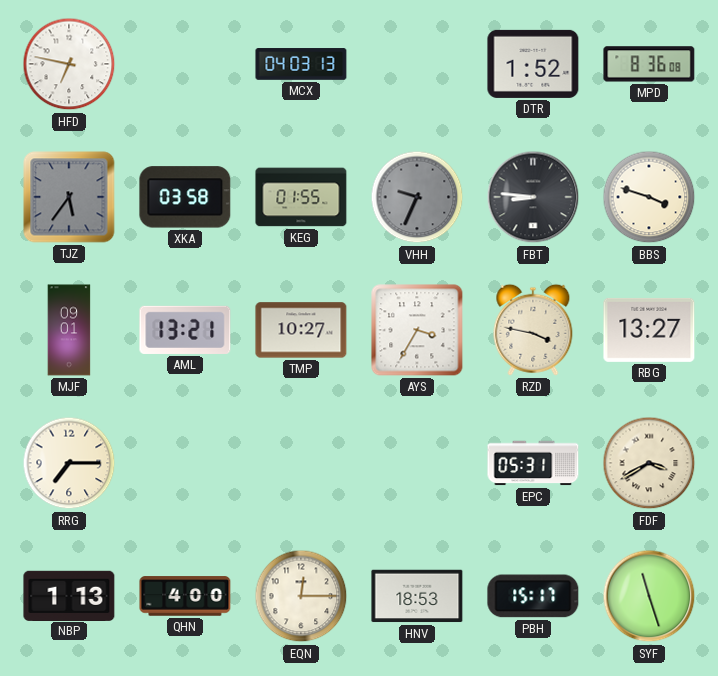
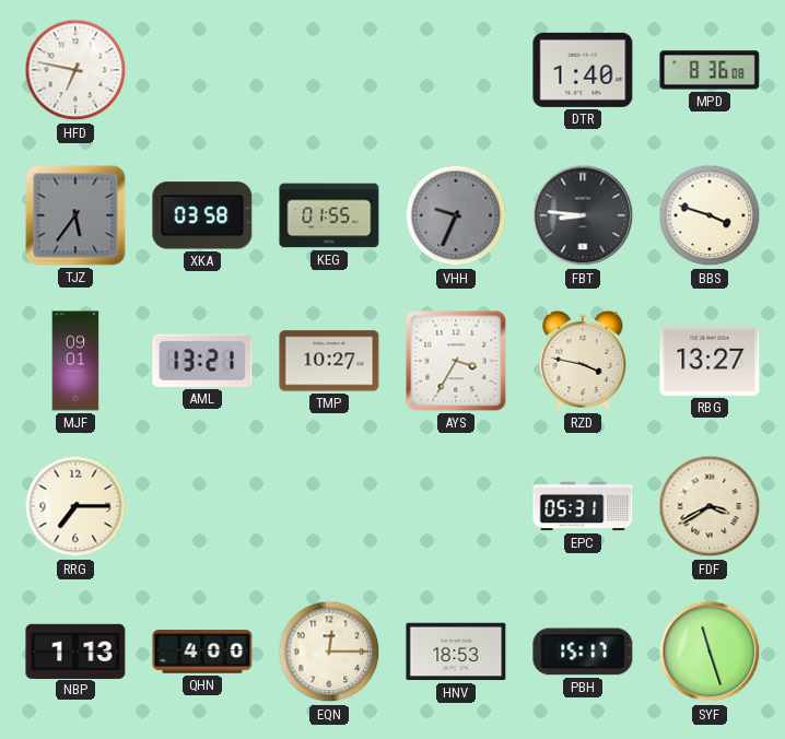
MCX: 04:03 -> none
DTR: 1:52 -> 1:40
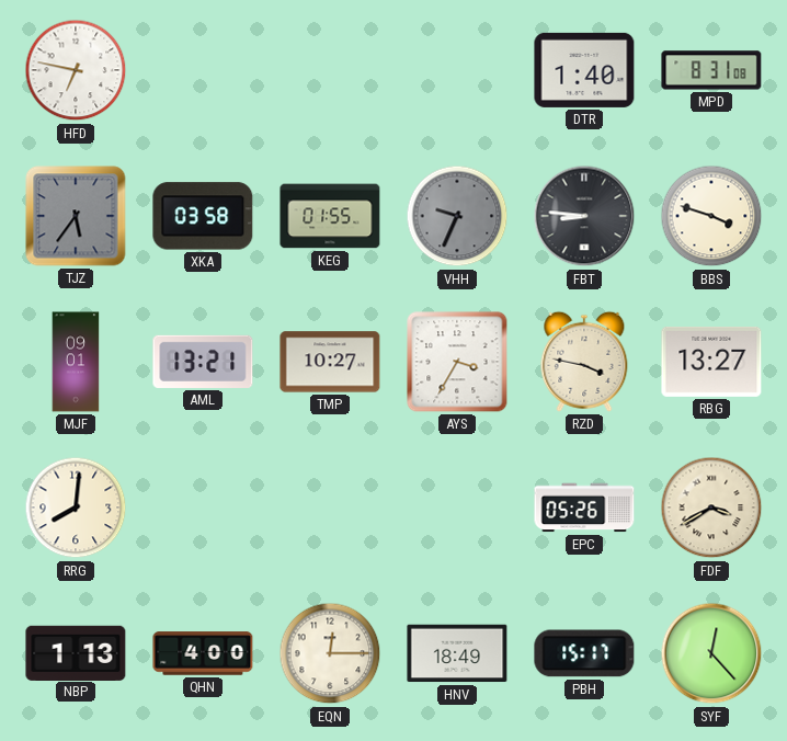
MPD: 8:36 -> 8:31
RRG: 7:15 -> 8:01
EPC: 05:31 -> 05:26
HNV: 18:53 -> 18:49
SYF: 11:27 -> 12:23
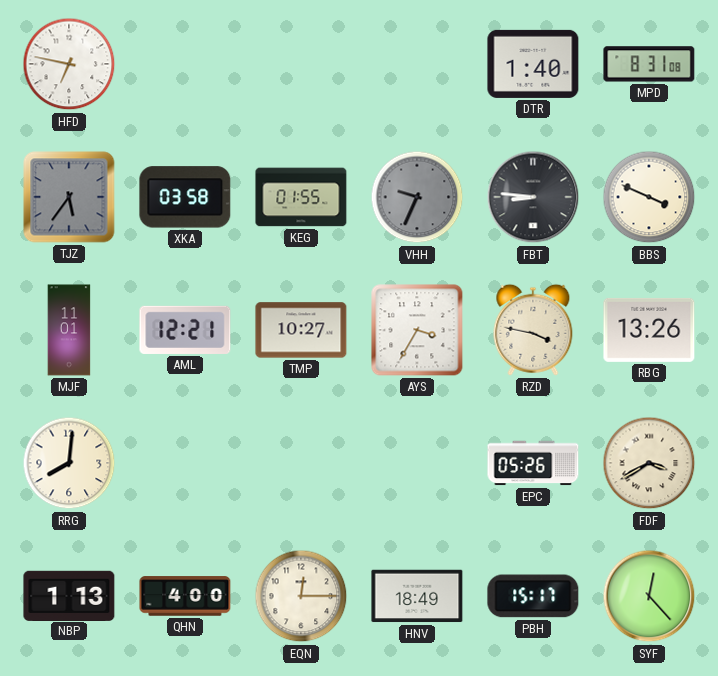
BBS: 3:48 -> 3:49
MJF: 09:01 -> 11:01
AML: 13:21 -> 12:21
RBG: 13:27 -> 13:26
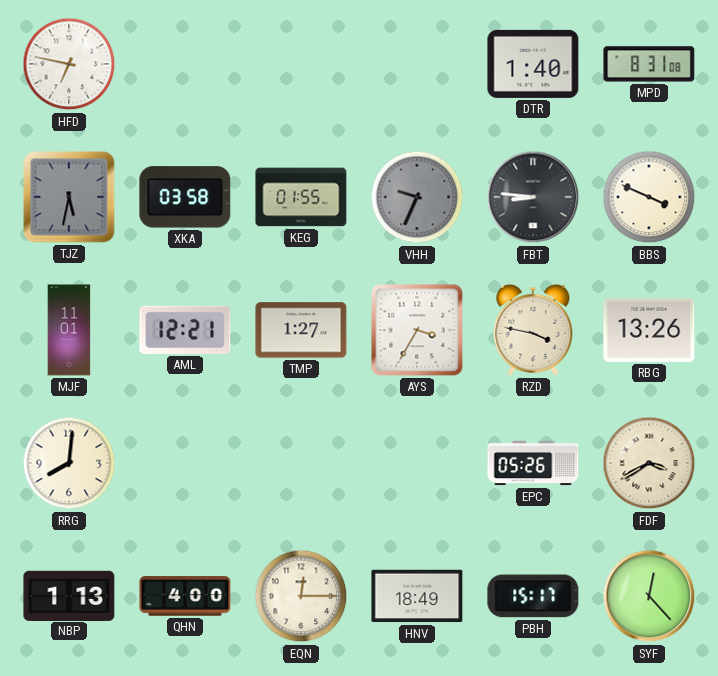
TJZ: 5:36 -> 5:32
TMP: 10:27 -> 1:27
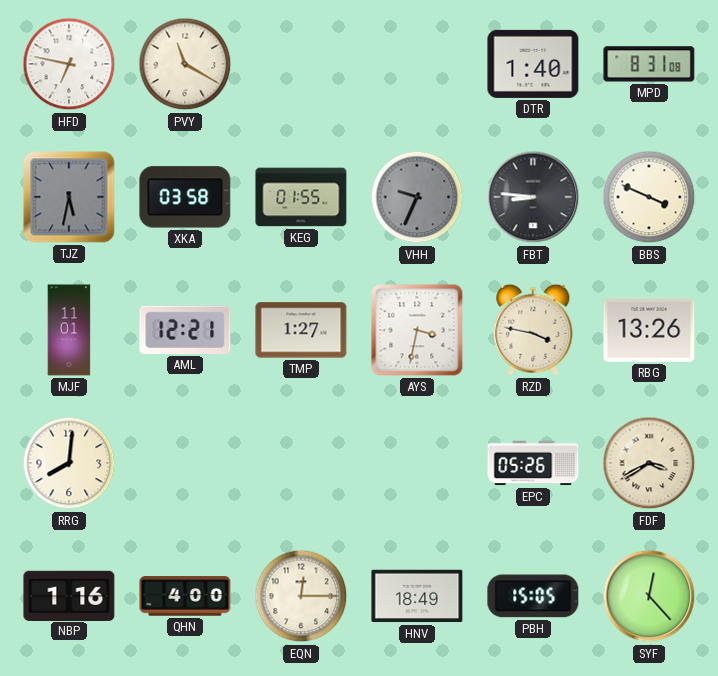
PVY: none -> 11:20
AYS: 3:35 -> 3:32
NBP: 1:13 -> 1:16
PBH: 15:17 -> 15:05
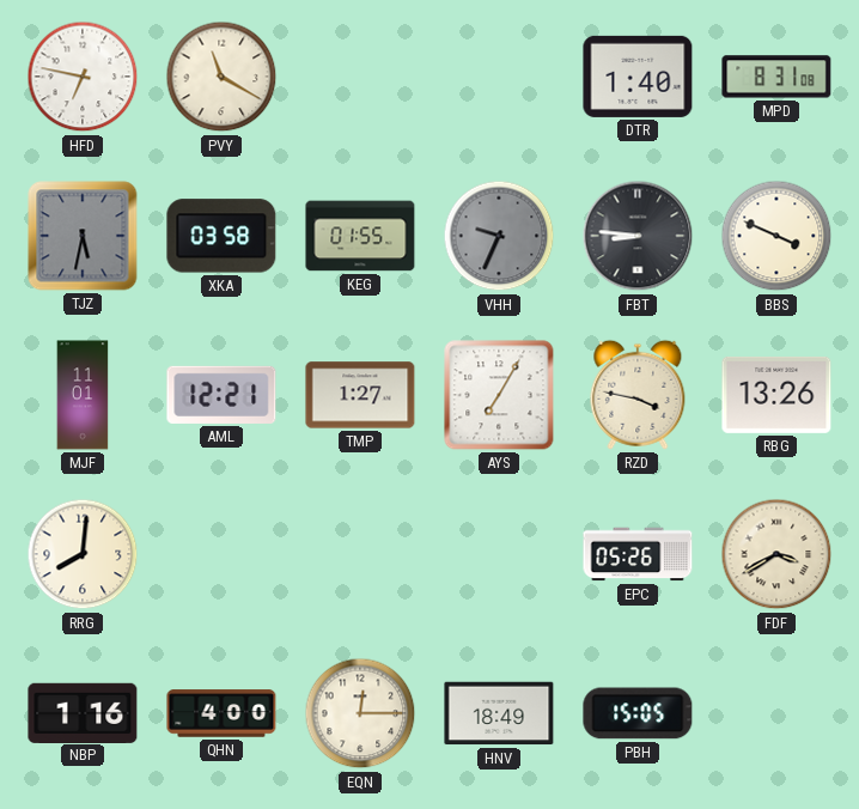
AYS: 3:32 -> 7:05
SYF: 12:23 -> none
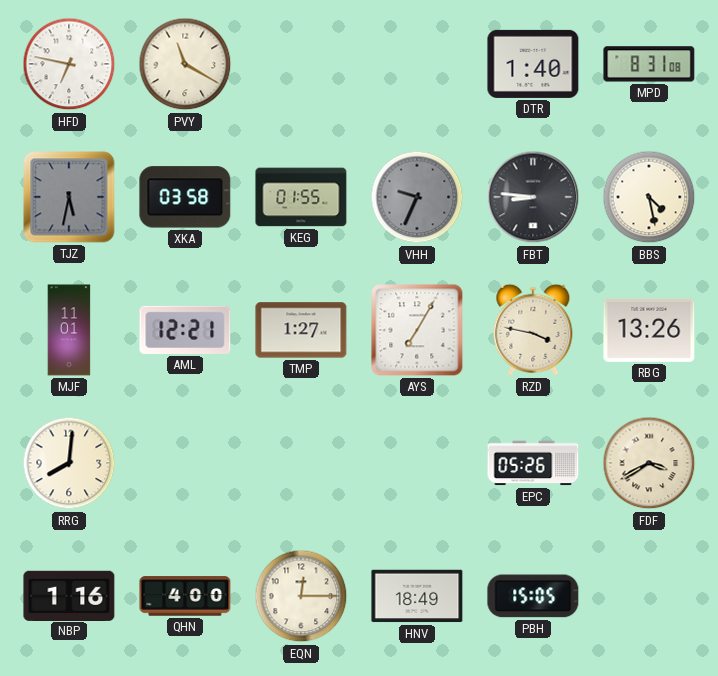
BBS: 3:49 -> 4:28
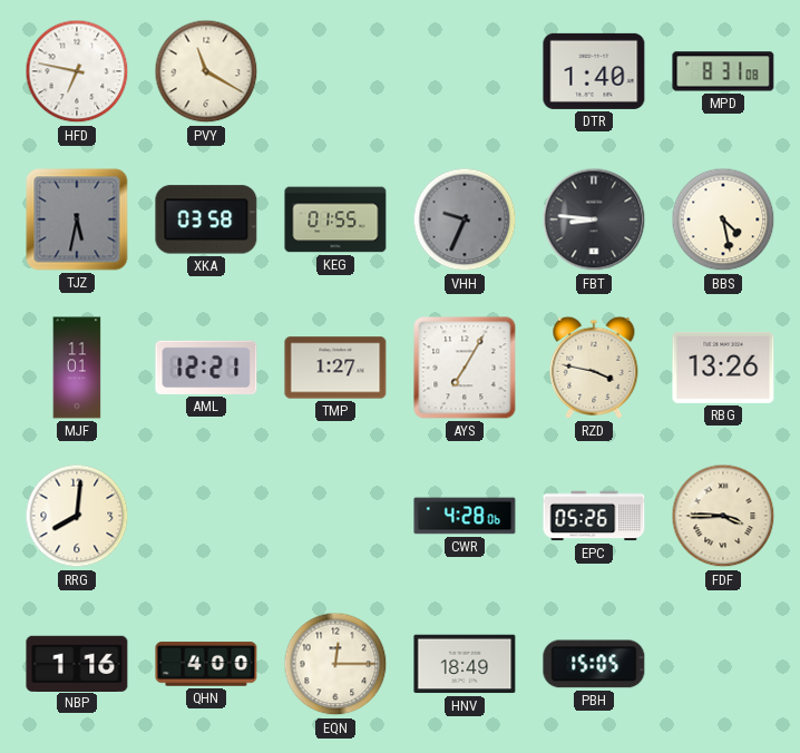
CWR: none -> 4:28
FDF: 3:40 -> 3:45
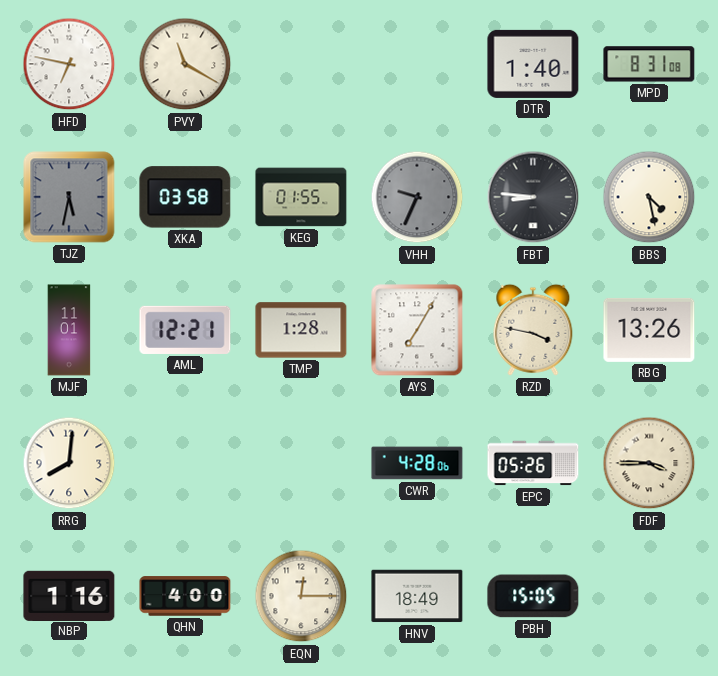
TMP: 1:27 -> 1:28
